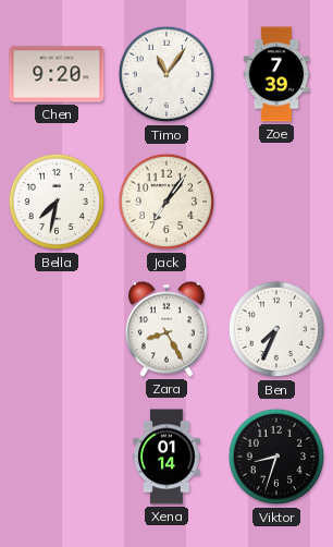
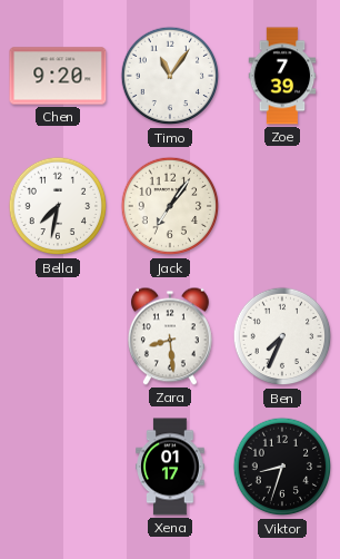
Zara: 8:25 -> 8:29
Xena: 01:14 -> 01:17
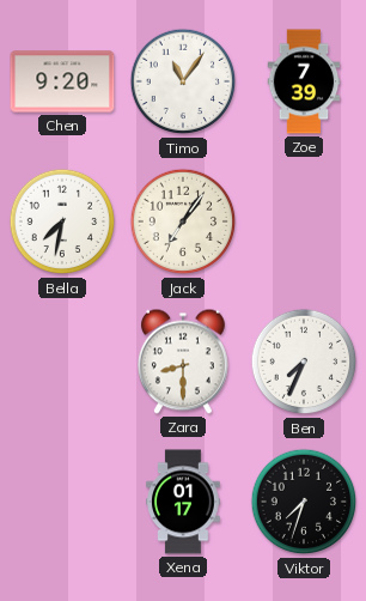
Zara: 8:29 -> 8:30
Viktor: 8:33 -> 7:33
